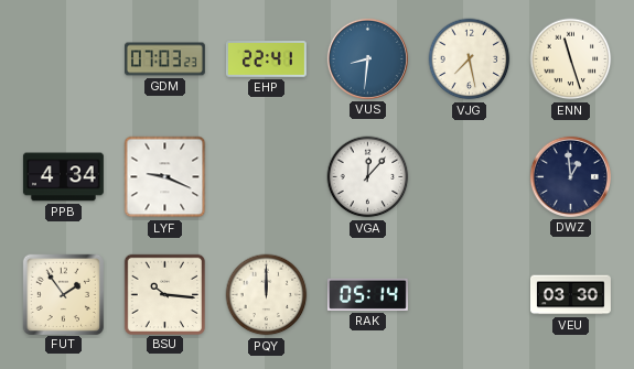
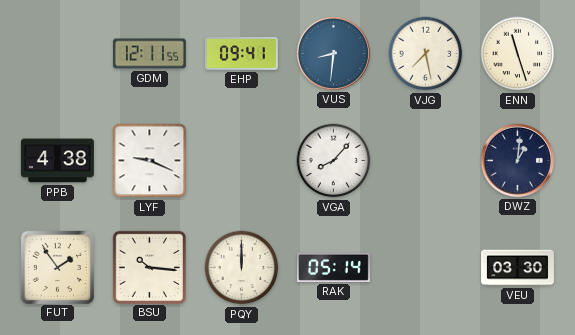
GDM: 07:03 -> 12:11
EHP: 22:41 -> 09:41
PPB: 4:34 -> 4:38
VGA: 12:07 -> 8:07
DWZ: 12:59 -> 1:01
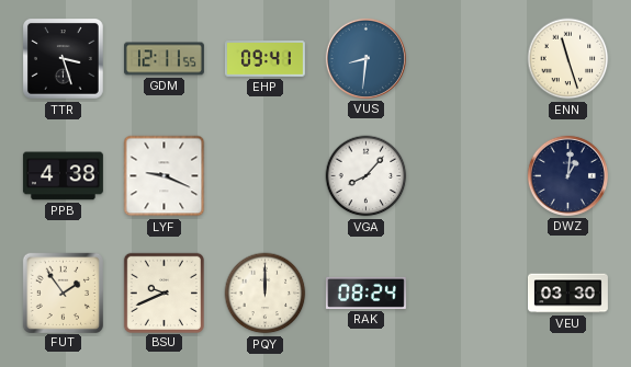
TTR: none -> 3:27
VJG: 7:28 -> none
BSU: 10:16 -> 9:41
RAK: 05:14 -> 08:24
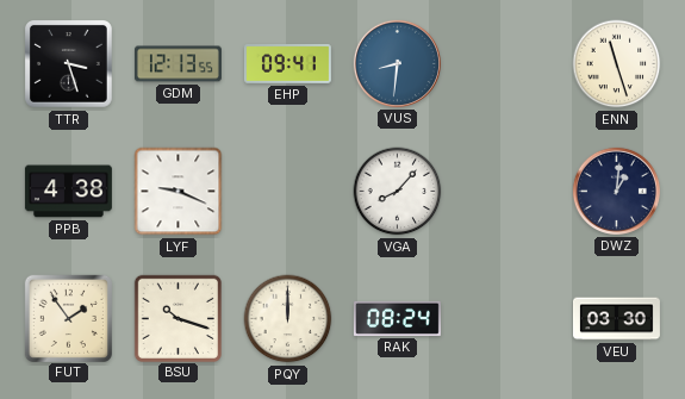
GDM: 12:11 -> 12:13
BSU: 9:41 -> 10:18
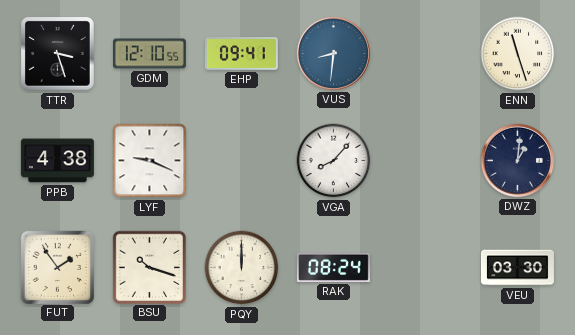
GDM: 12:13 -> 12:10
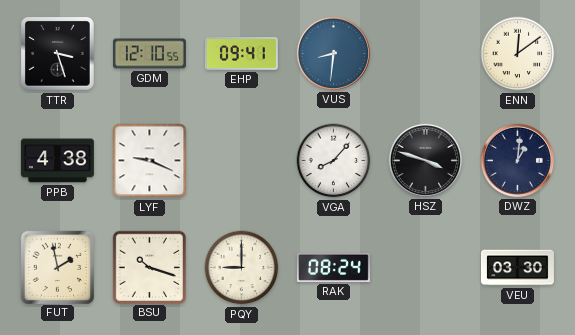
ENN: 11:27 -> 12:09
HSZ: none -> 3:48
FUT: 1:54 -> 1:58
PQY: 12:00 -> 9:00
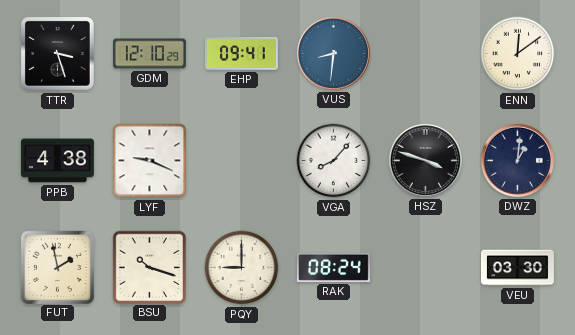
GDM: 12:10:55 -> 12:10:29
